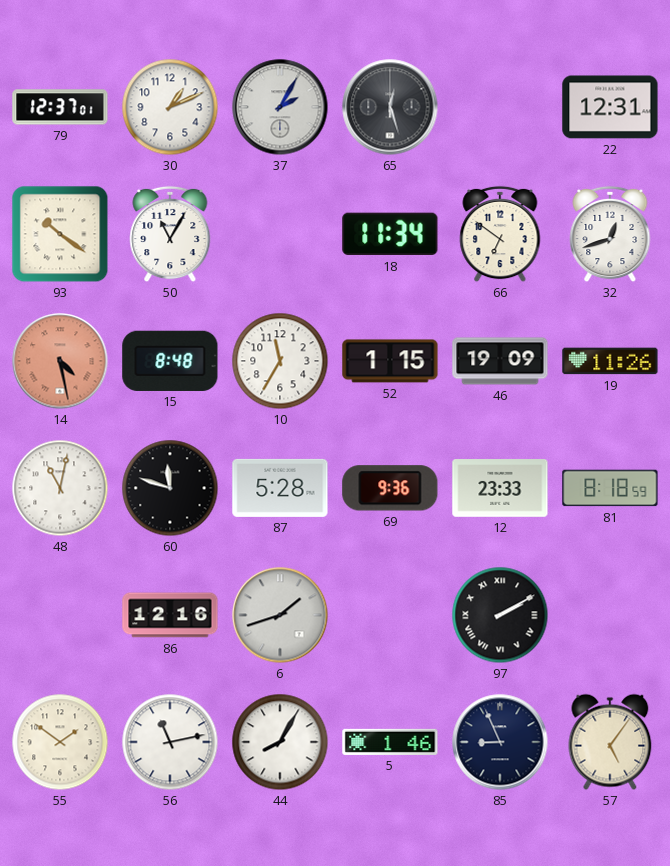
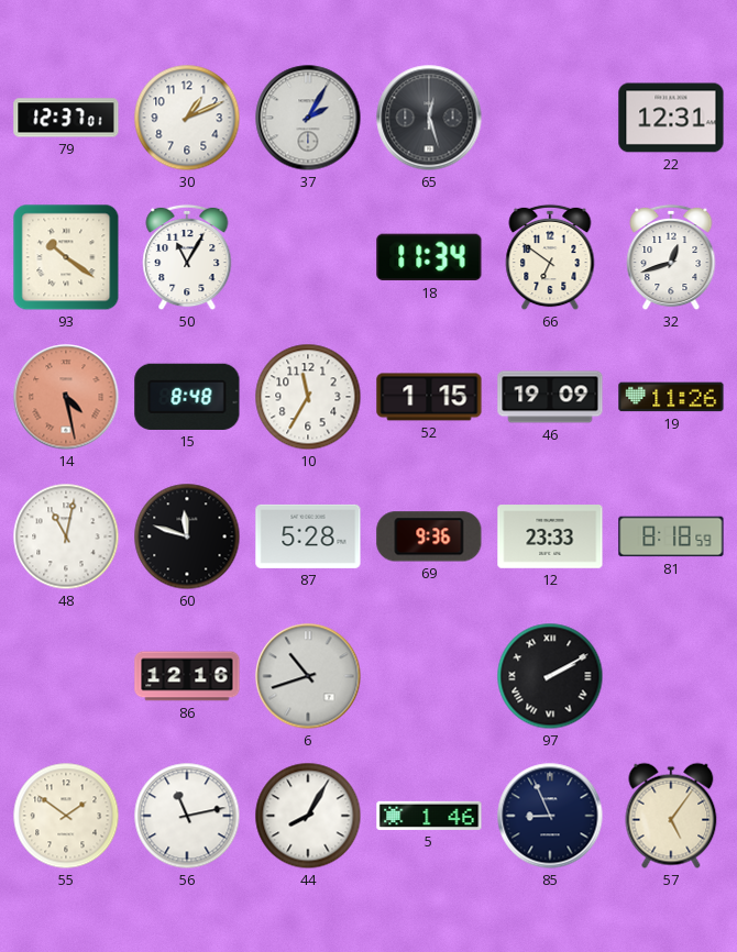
6: 1:42 -> 10:42
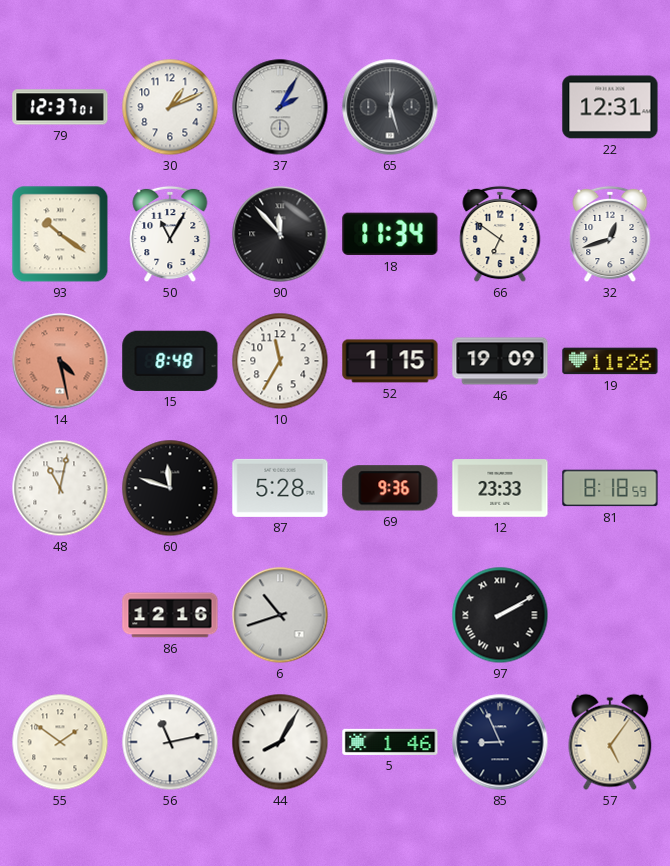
90: none -> 11:53
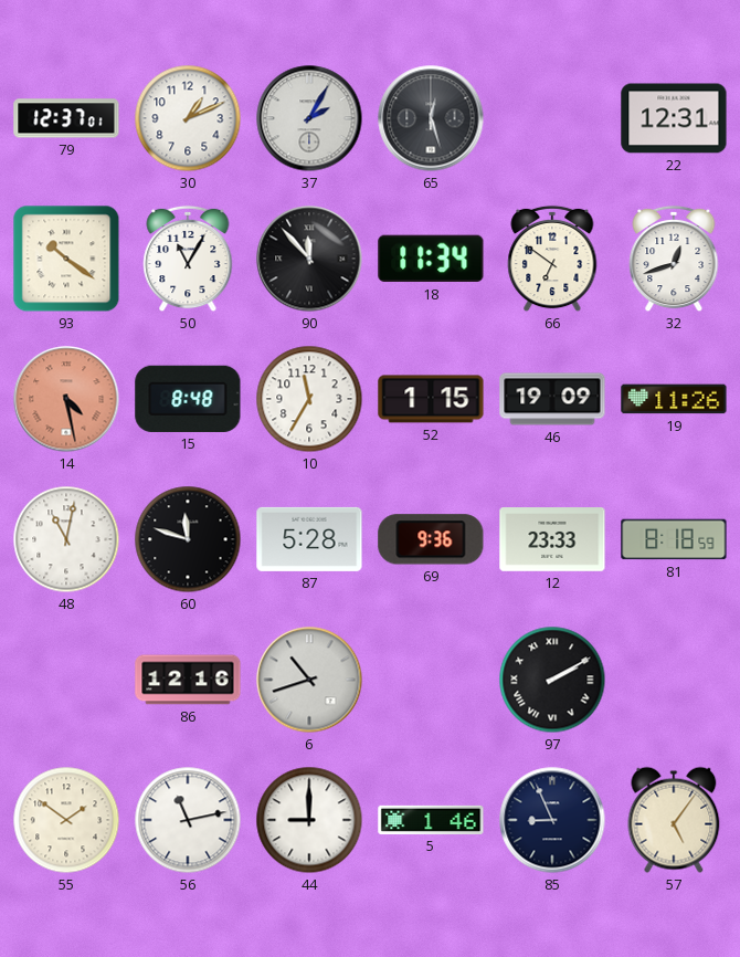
44: 8:05 -> 9:00
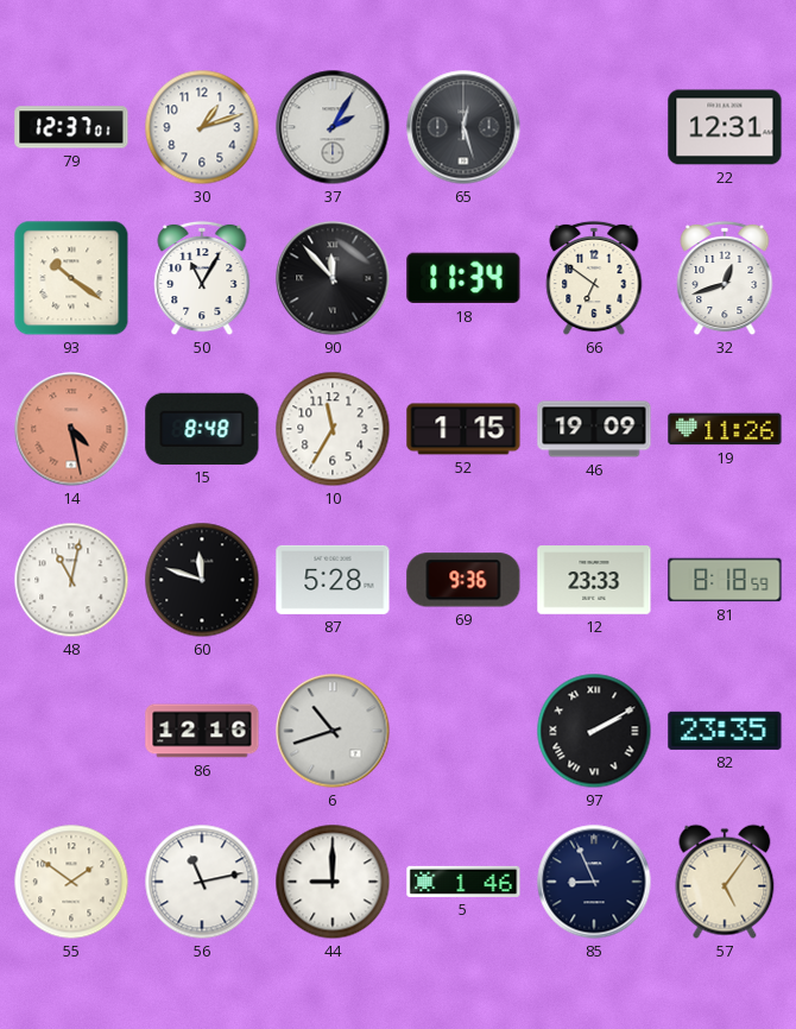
30: 1:11 -> 1:12
82: none -> 23:35
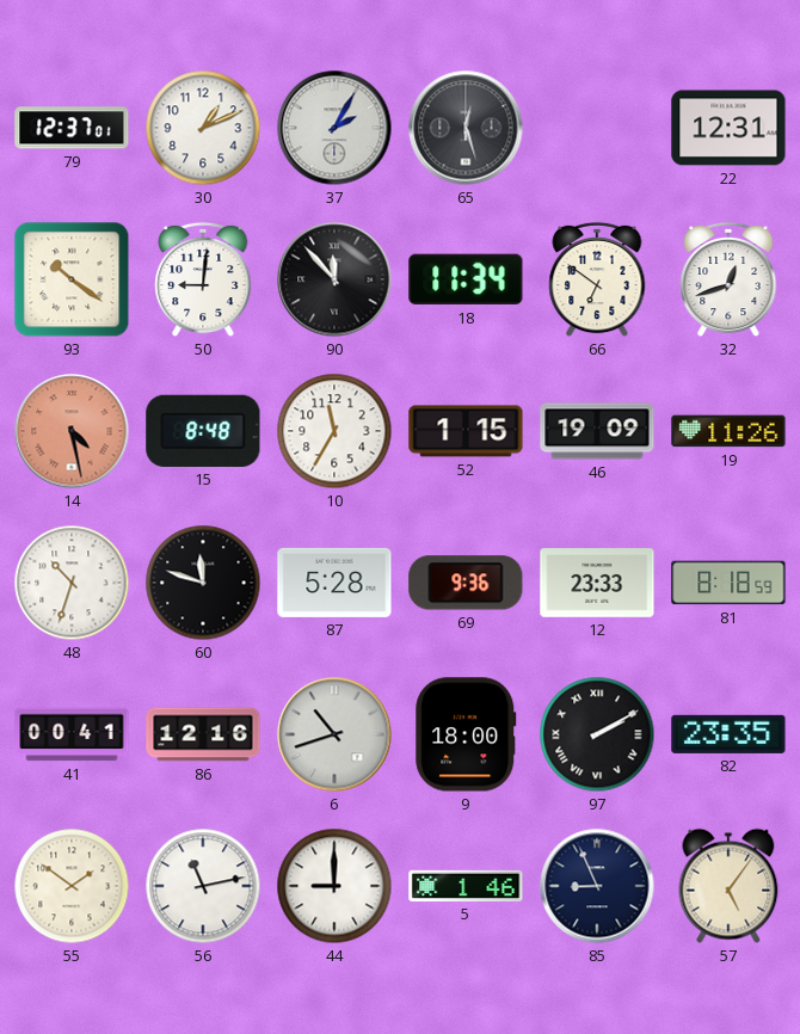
30: 1:12 -> 1:11
50: 11:05 -> 9:01
48: 11:02 -> 10:33
41: none -> 00:41
9: none -> 18:00
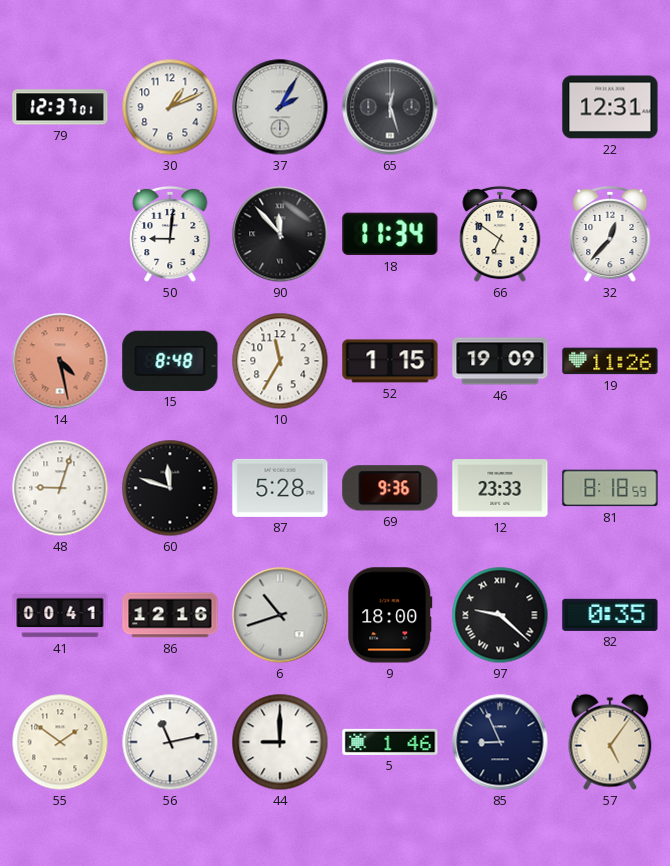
93: 10:21 -> none
32: 12:42 -> 12:37
48: 10:33 -> 9:03
97: 2:10 -> 9:22
82: 23:35 -> 0:35
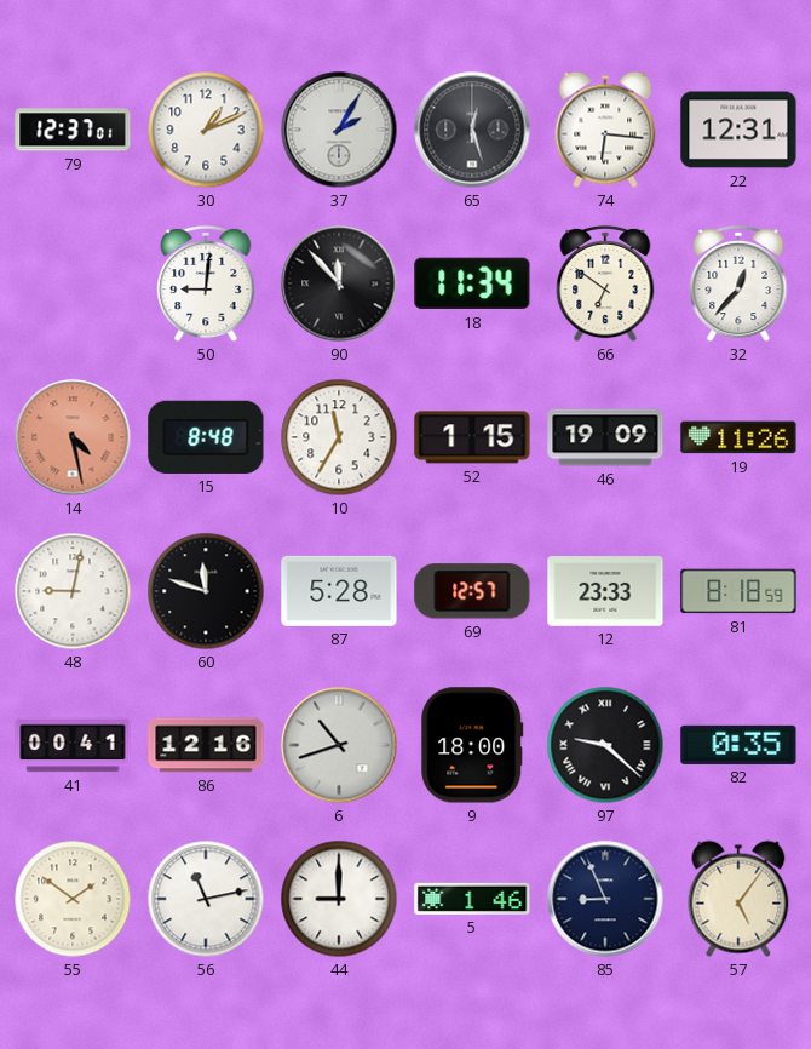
74: none -> 6:16
48: 9:03 -> 9:02
69: 9:36 -> 12:57
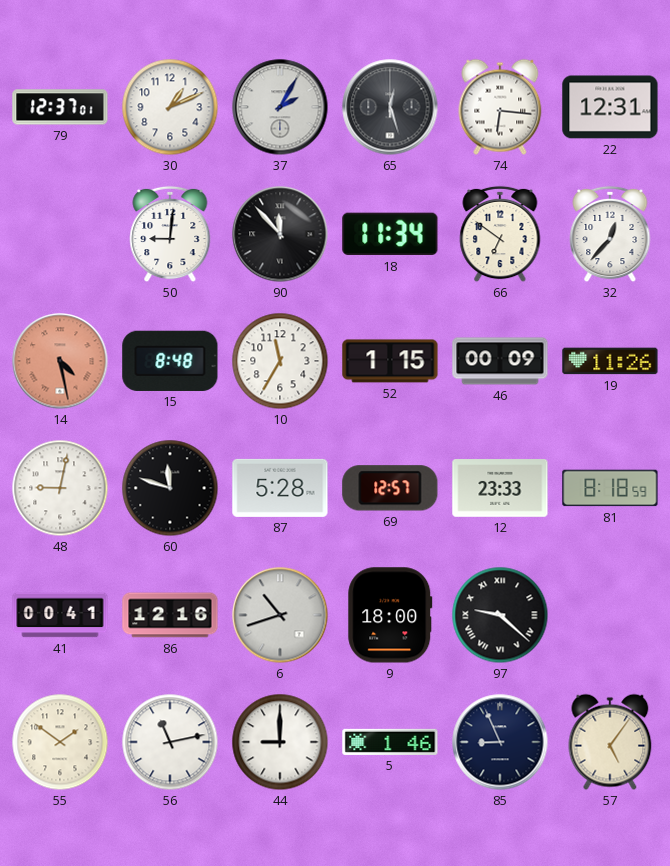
46: 19:09 -> 00:09
82: 0:35 -> none
